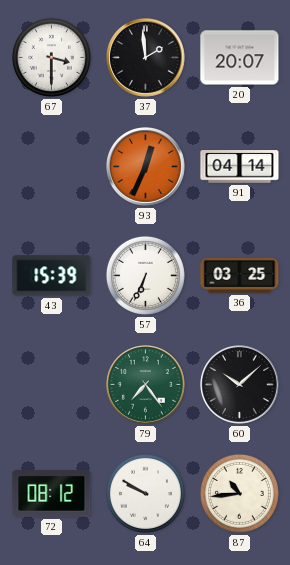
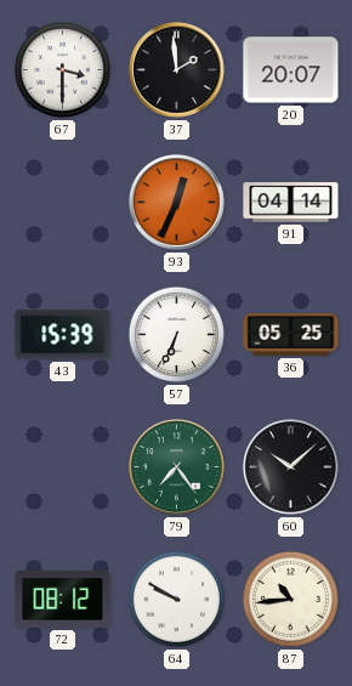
36: 03:25 -> 05:25
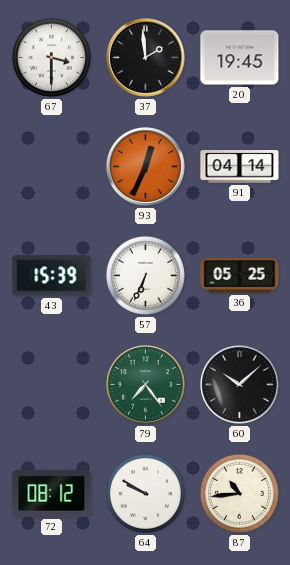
20: 20:07 -> 19:45
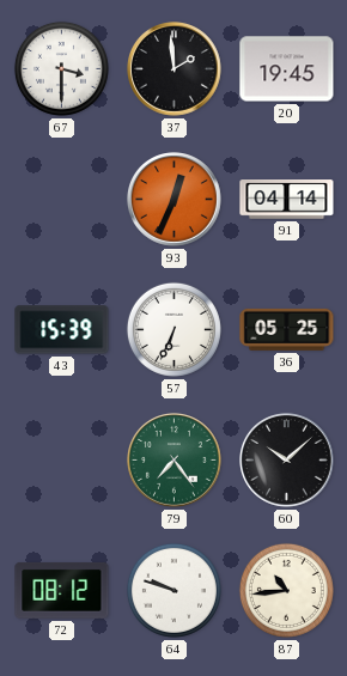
64: 9:50 -> 9:48
